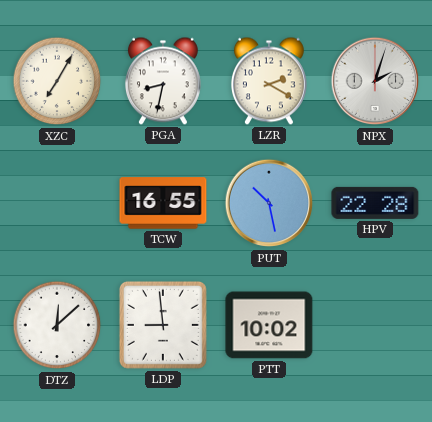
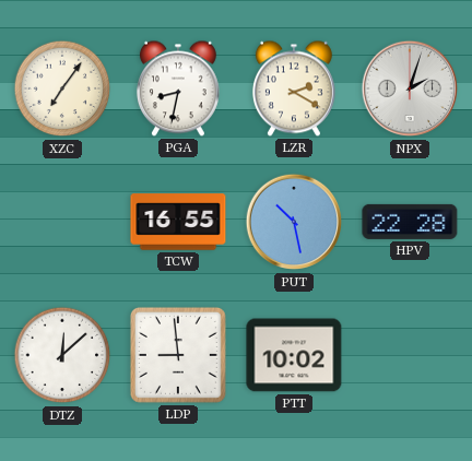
XZC: 7:05 -> 7:06
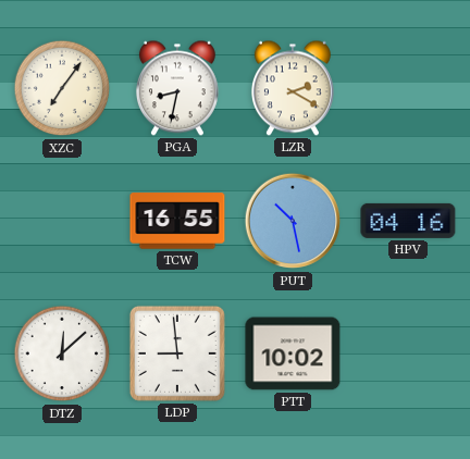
NPX: 2:03 -> none
HPV: 22:28 -> 04:16
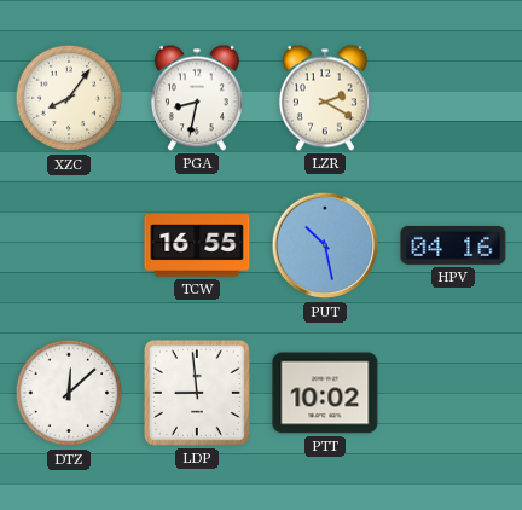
XZC: 7:06 -> 8:06
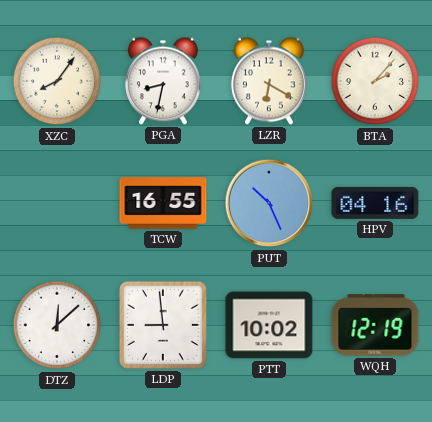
LZR: 2:20 -> 6:20
BTA: none -> 2:07
PUT: 10:28 -> 10:26
WQH: none -> 12:19
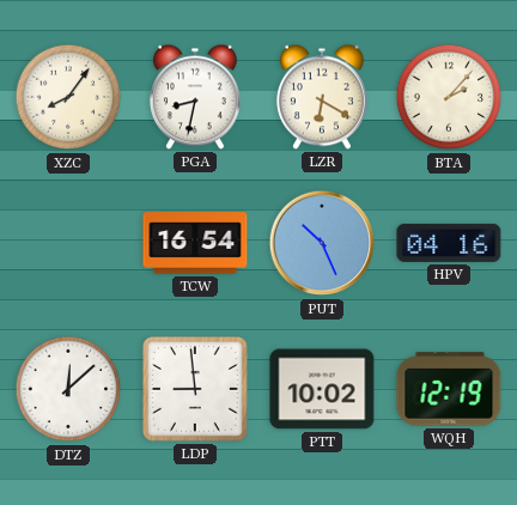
TCW: 16:55 -> 16:54
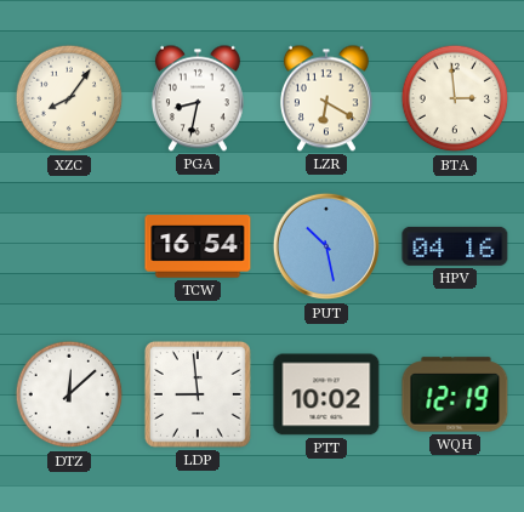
BTA: 2:07 -> 2:59
PUT: 10:26 -> 10:28
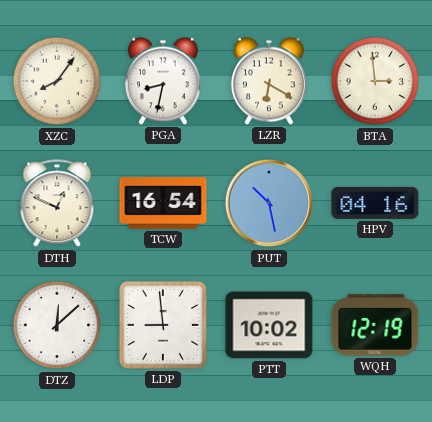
DTH: none -> 12:49
